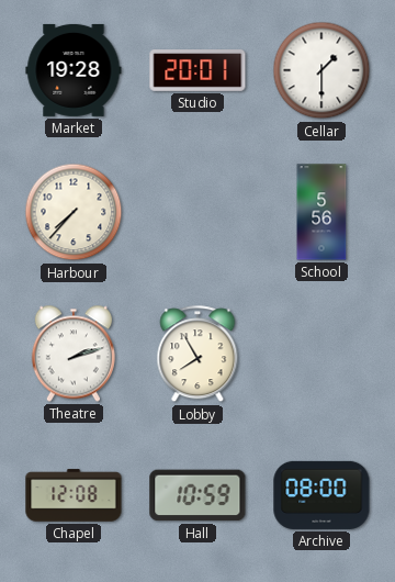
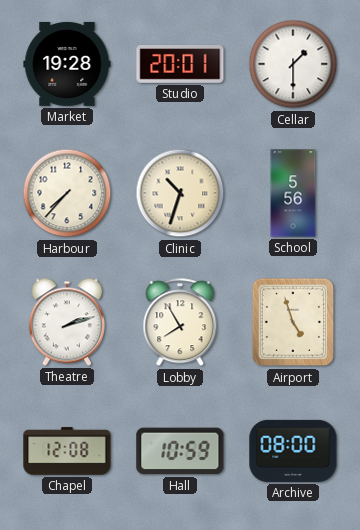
Clinic: none -> 10:33
Airport: none -> 4:57
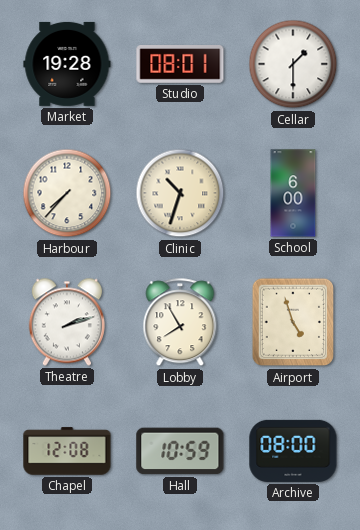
Studio: 20:01 -> 08:01
School: 5:56 -> 6:00
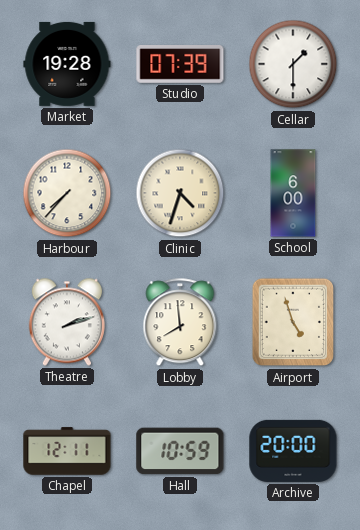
Studio: 08:01 -> 07:39
Clinic: 10:33 -> 4:33
Lobby: 7:55 -> 7:59
Chapel: 12:08 -> 12:11
Archive: 08:00 -> 20:00
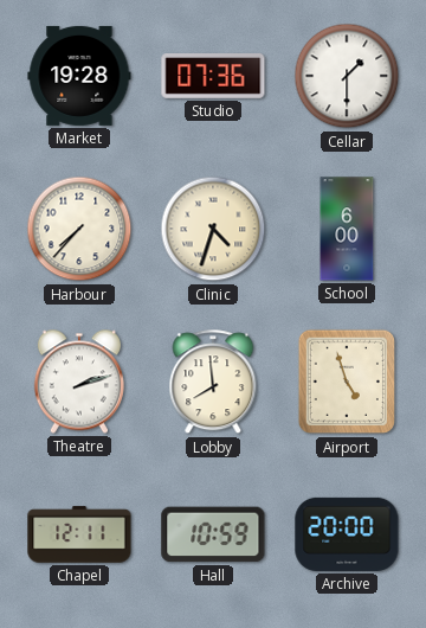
Studio: 07:39 -> 07:36
